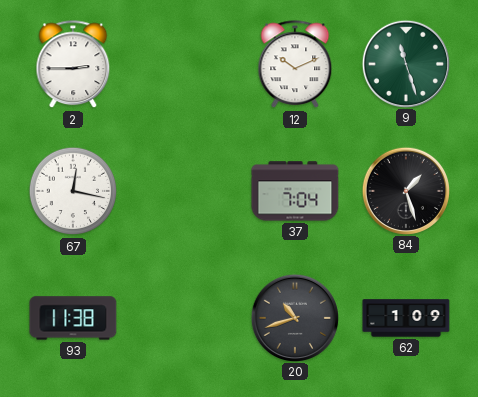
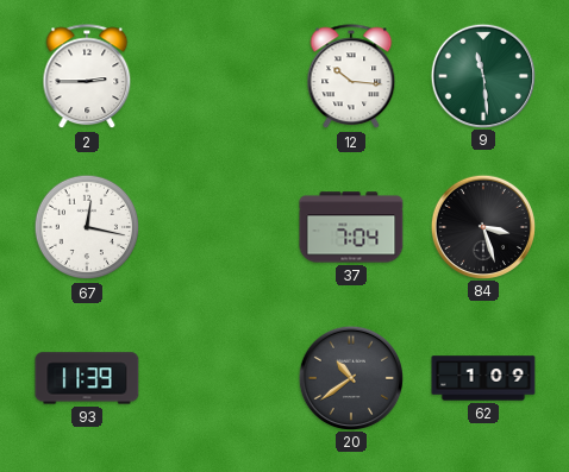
12: 10:11 -> 10:16
9: 11:27 -> 11:29
84: 1:27 -> 3:27
93: 11:38 -> 11:39
20: 10:42 -> 10:39
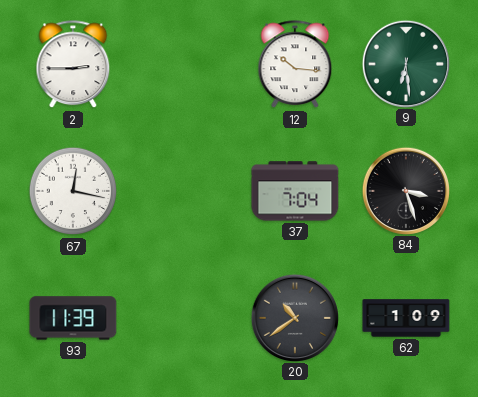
9: 11:29 -> 6:29
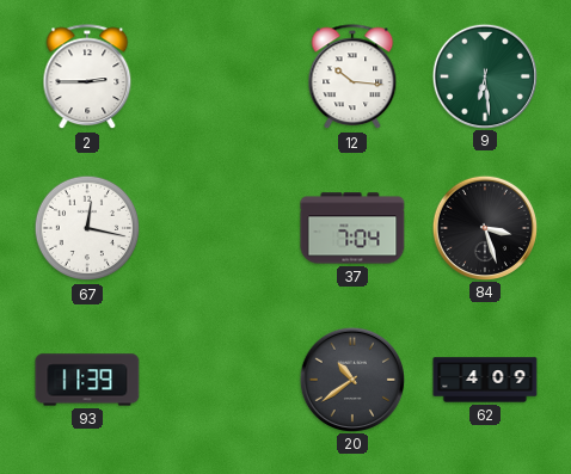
62: 1:09 -> 4:09
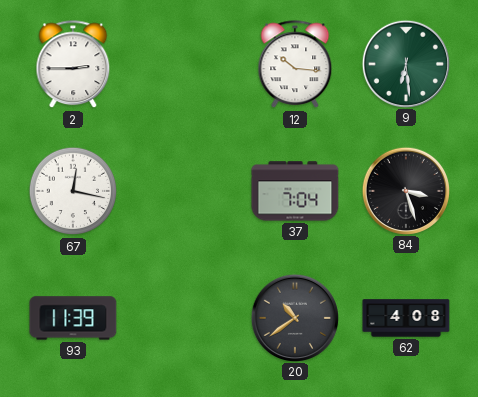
62: 4:09 -> 4:08
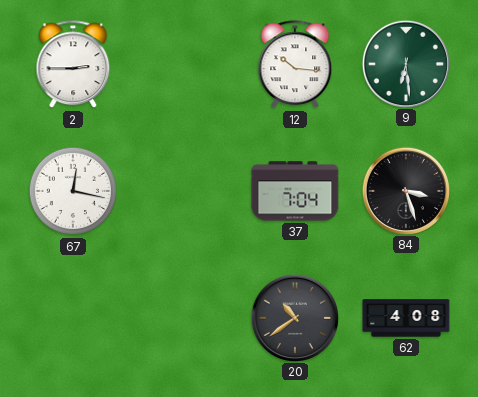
93: 11:39 -> none
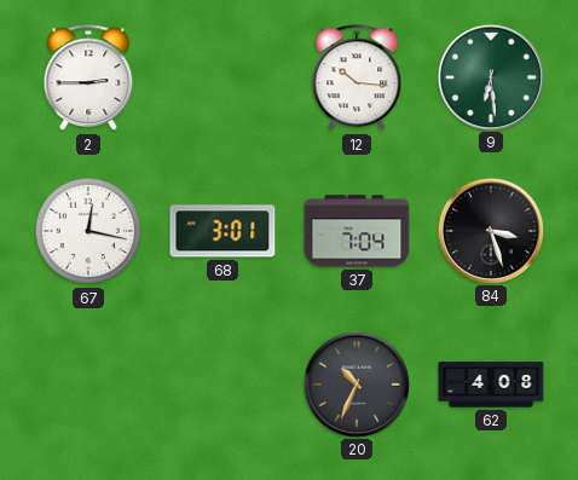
68: none -> 3:01
20: 10:39 -> 10:34
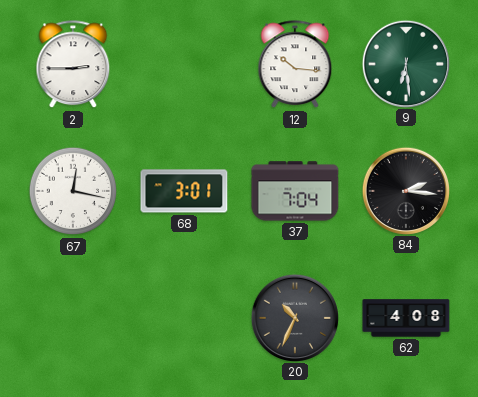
84: 3:27 -> 2:16
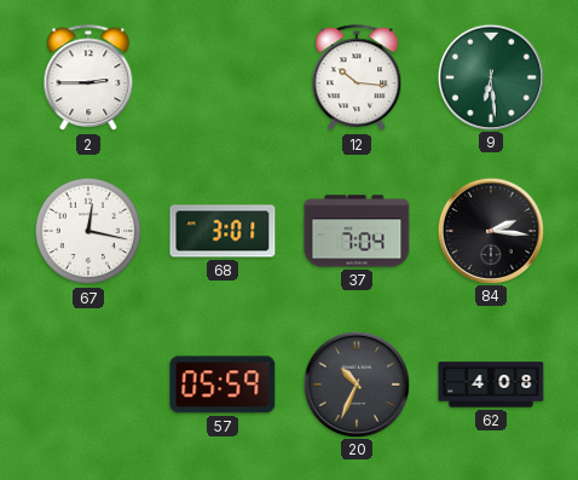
57: none -> 05:59
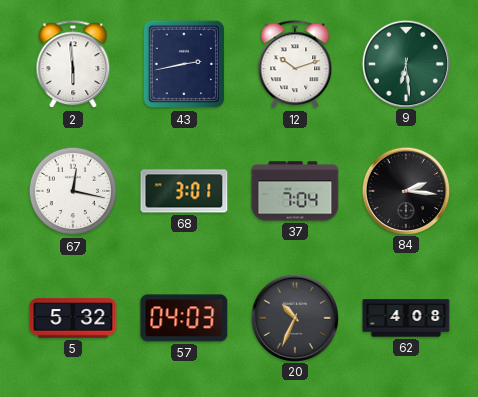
2: 2:45 -> 5:59
43: none -> 2:43
12: 10:16 -> 10:12
5: none -> 5:32
57: 05:59 -> 04:03
